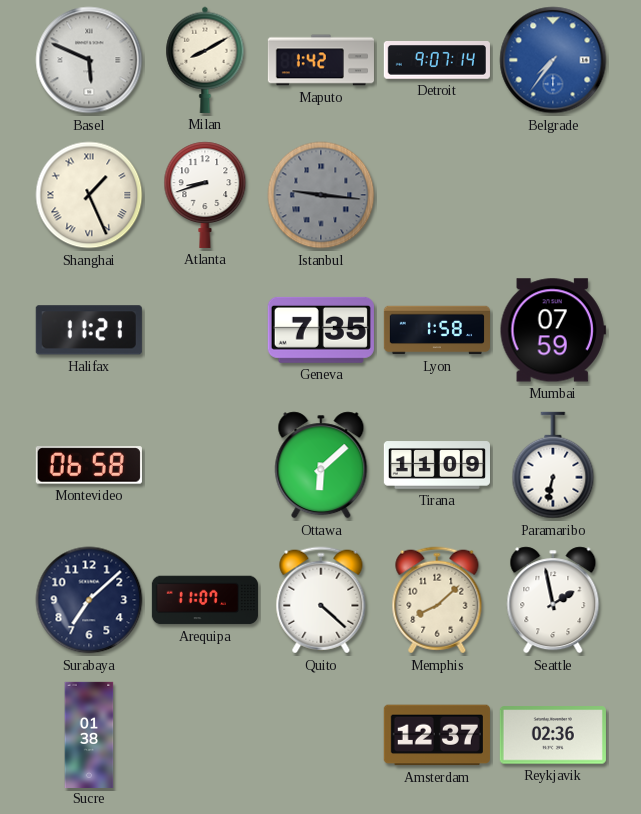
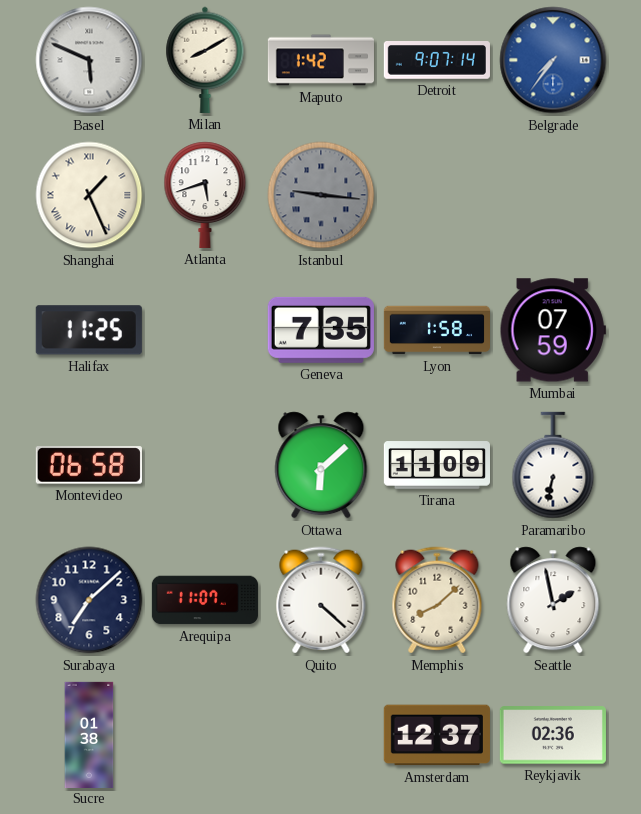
Atlanta: 8:42 -> 5:42
Halifax: 11:21 -> 11:25
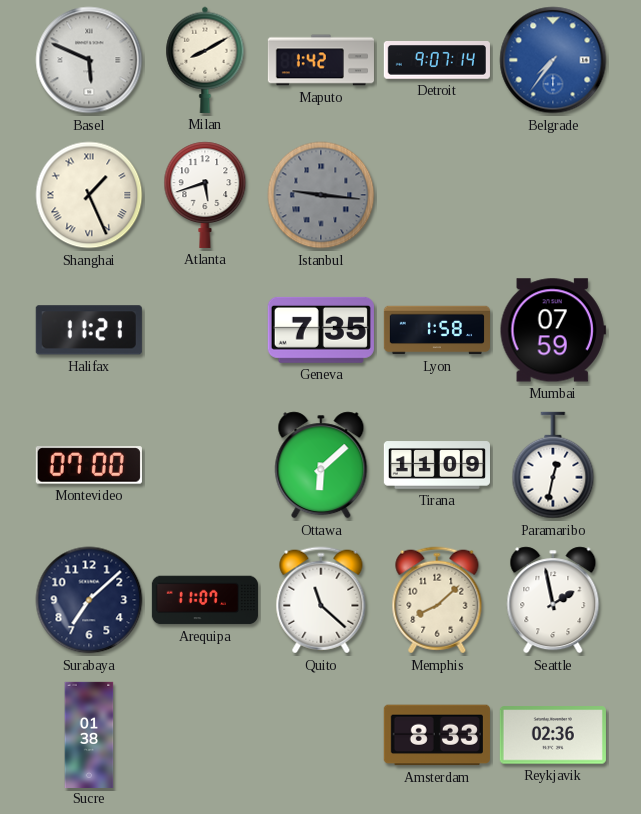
Halifax: 11:25 -> 11:21
Montevideo: 06:58 -> 07:00
Paramaribo: 6:32 -> 12:32
Quito: 4:22 -> 11:22
Amsterdam: 12:37 -> 8:33
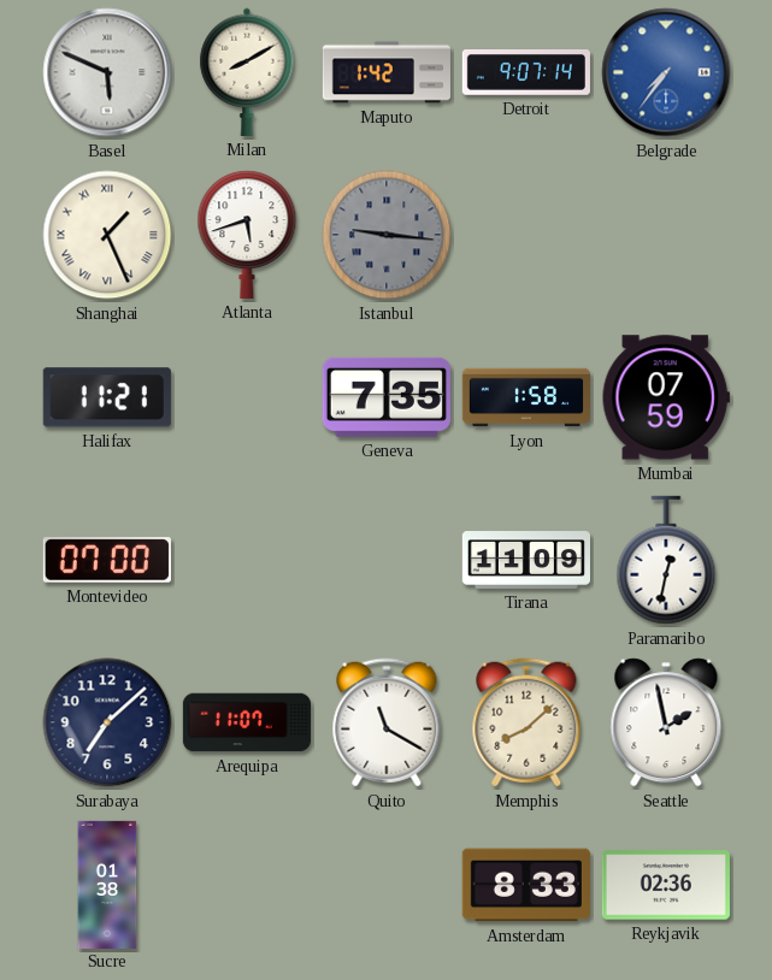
Ottawa: 6:08 -> none
Quito: 11:22 -> 11:20
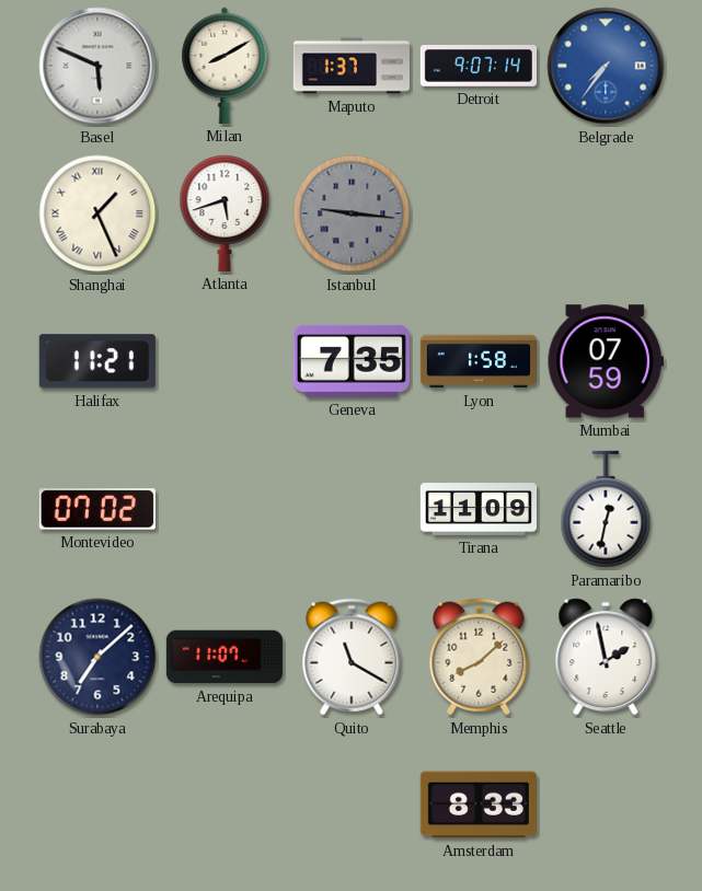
Maputo: 1:42 -> 1:37
Montevideo: 07:00 -> 07:02
Sucre: 01:38 -> none
Reykjavik: 02:36 -> none
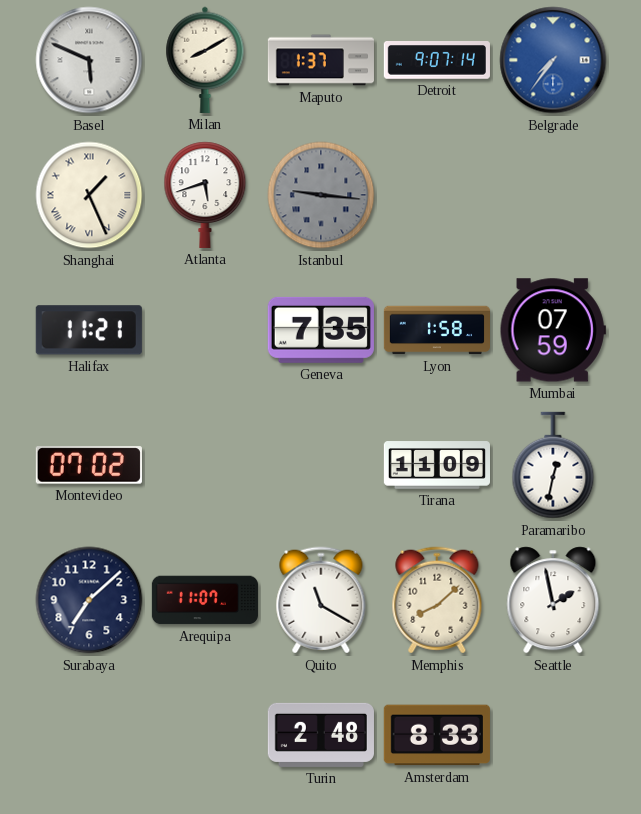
Turin: none -> 2:48
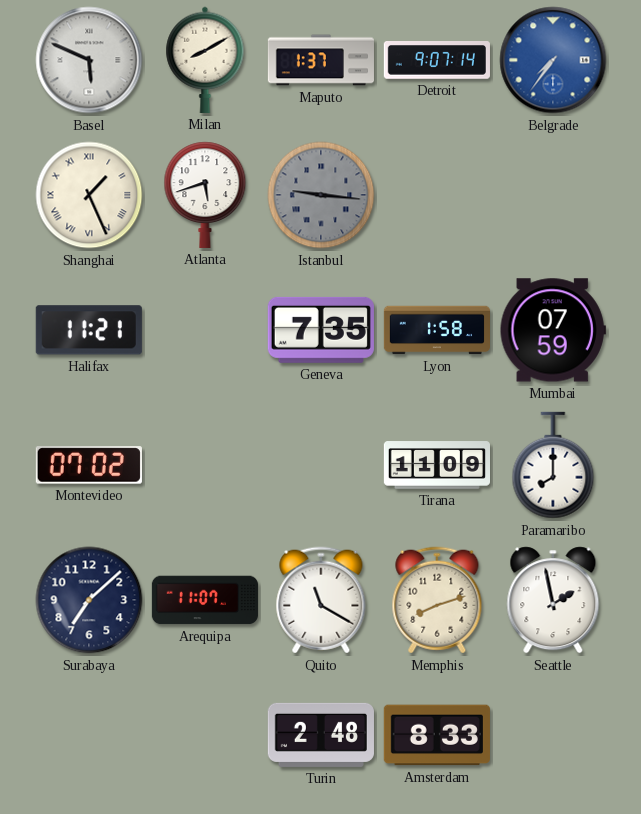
Paramaribo: 12:32 -> 8:00
Memphis: 8:08 -> 8:12
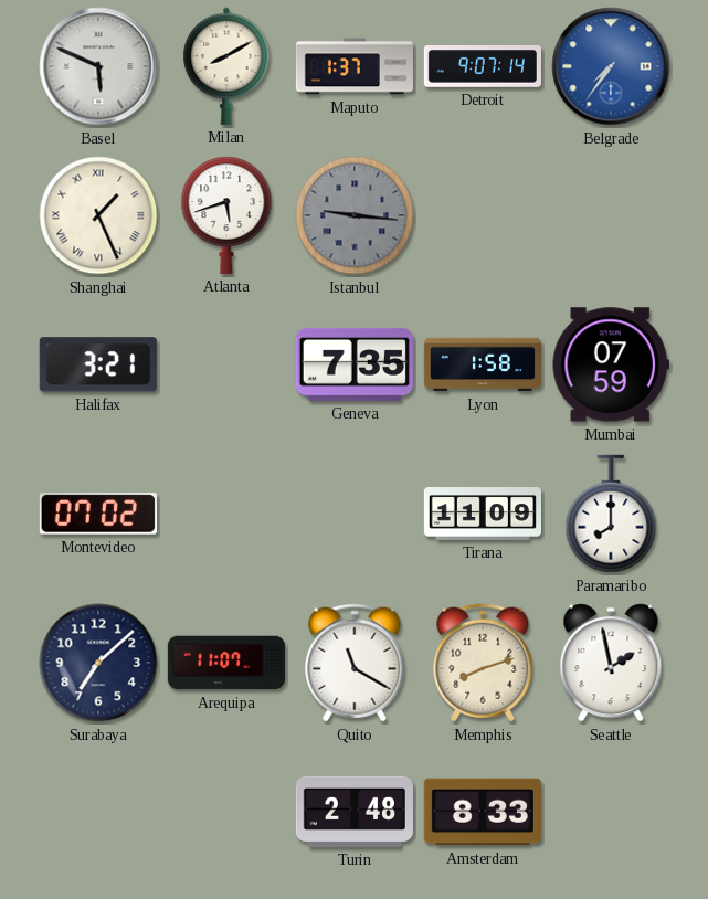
Halifax: 11:21 -> 3:21
